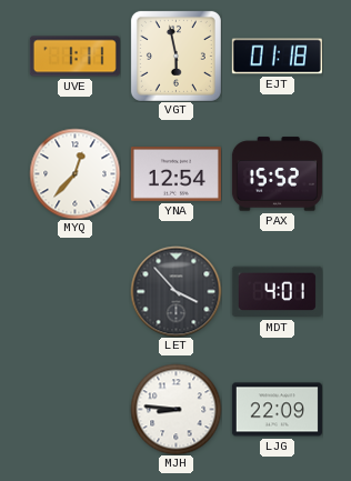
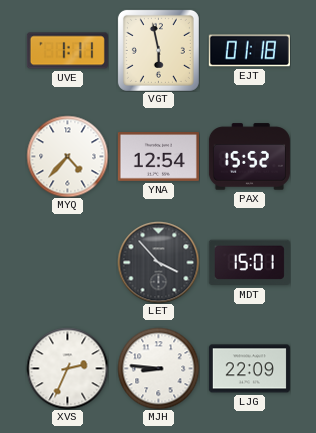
MYQ: 12:37 -> 4:37
MDT: 4:01 -> 15:01
XVS: none -> 2:34
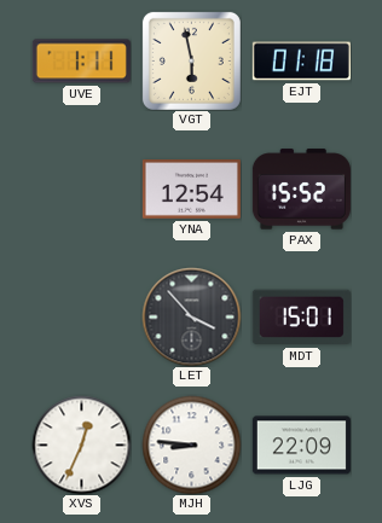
MYQ: 4:37 -> none
XVS: 2:34 -> 12:34
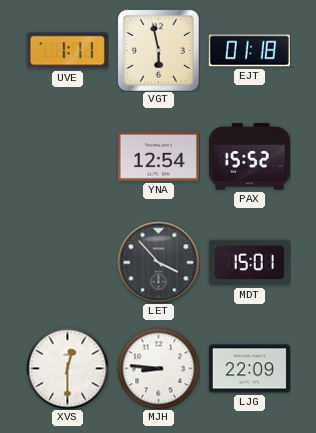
XVS: 12:34 -> 12:30
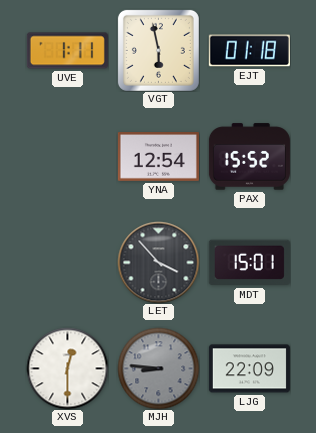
MJH dial: white -> grey
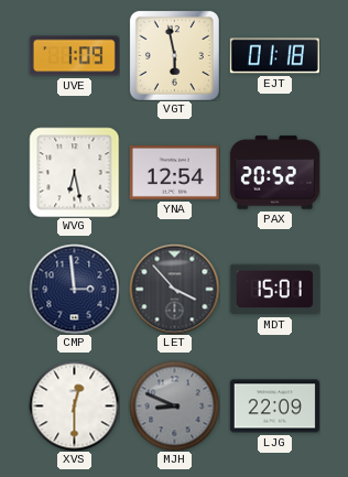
UVE: 1:11 -> 1:09
WVG: none -> 6:28
PAX: 15:52 -> 20:52
CMP: none -> 2:59
MJH: 8:46 -> 8:49
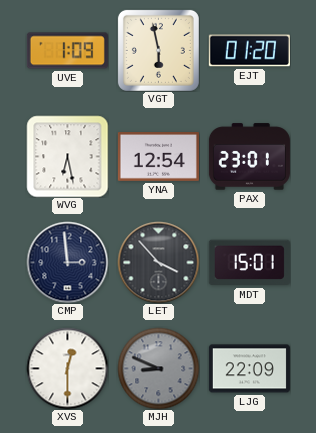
EJT: 01:18 -> 01:20
PAX: 20:52 -> 23:01
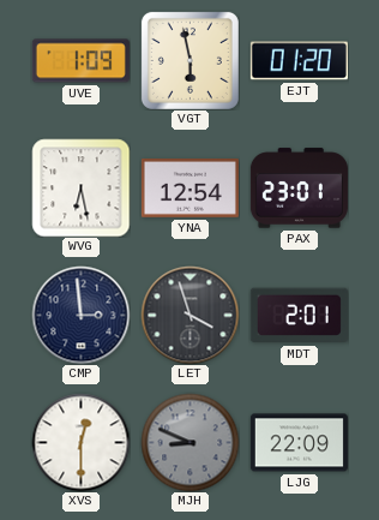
LET: 3:53 -> 3:57
MDT: 15:01 -> 2:01
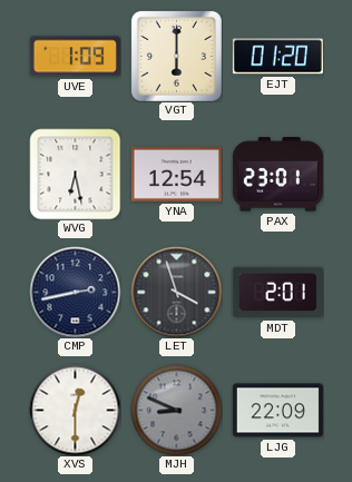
VGT: 5:58 -> 6:00
CMP: 2:59 -> 2:43
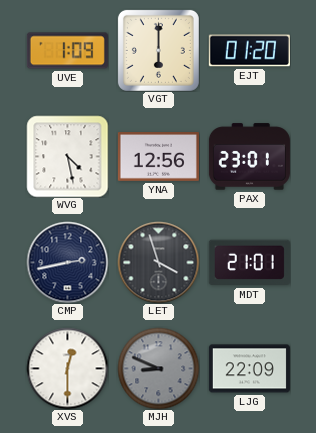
WVG: 6:28 -> 4:28
YNA: 12:54 -> 12:56
MDT: 2:01 -> 21:01
